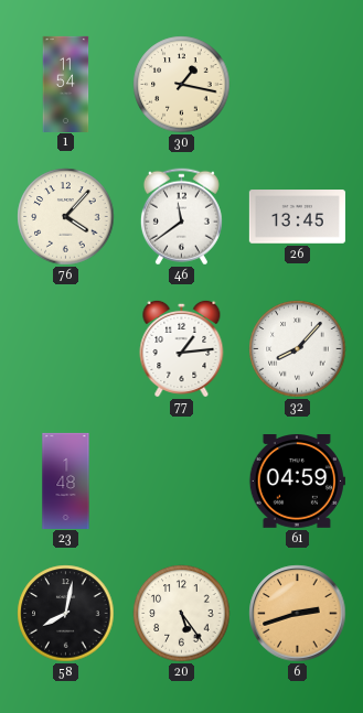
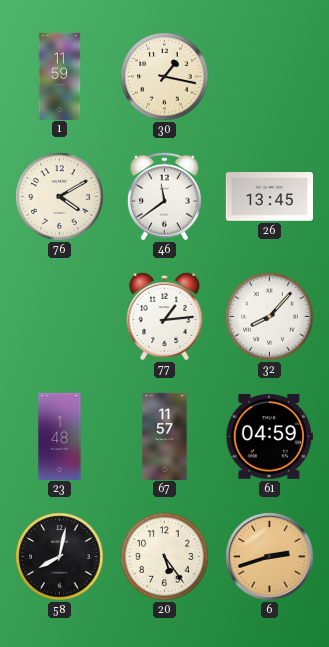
1: 11:54 -> 11:59
76: 4:07 -> 4:10
67: none -> 11:57
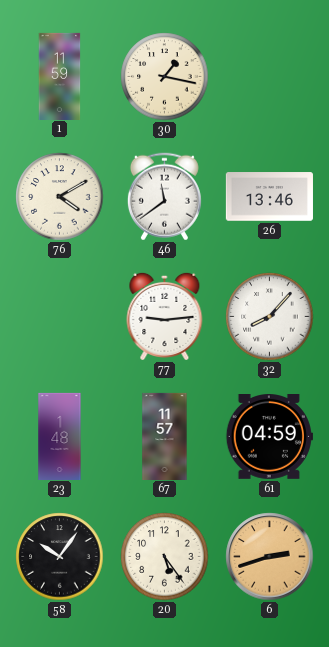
26: 13:45 -> 13:46
77: 1:14 -> 9:14
58: 8:02 -> 10:06
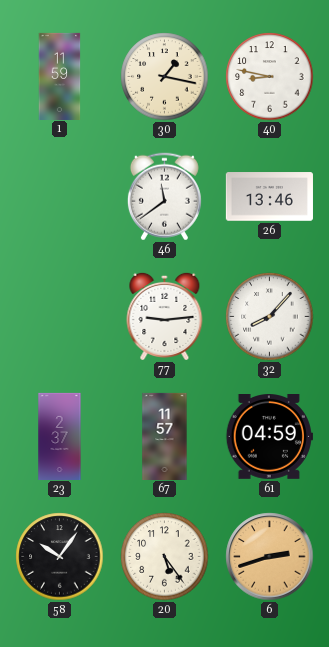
40: none -> 8:47
76: 4:10 -> none
23: 1:48 -> 2:37
